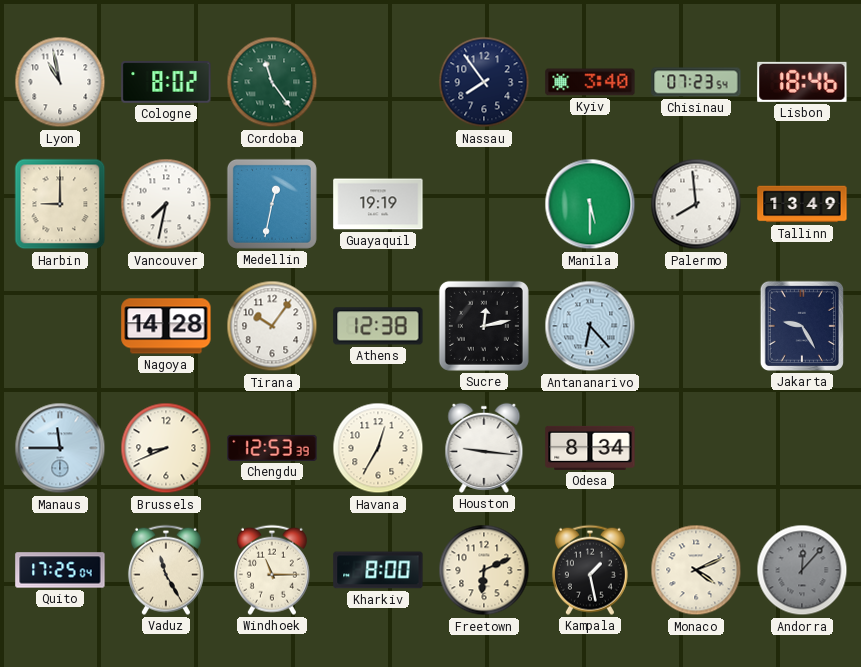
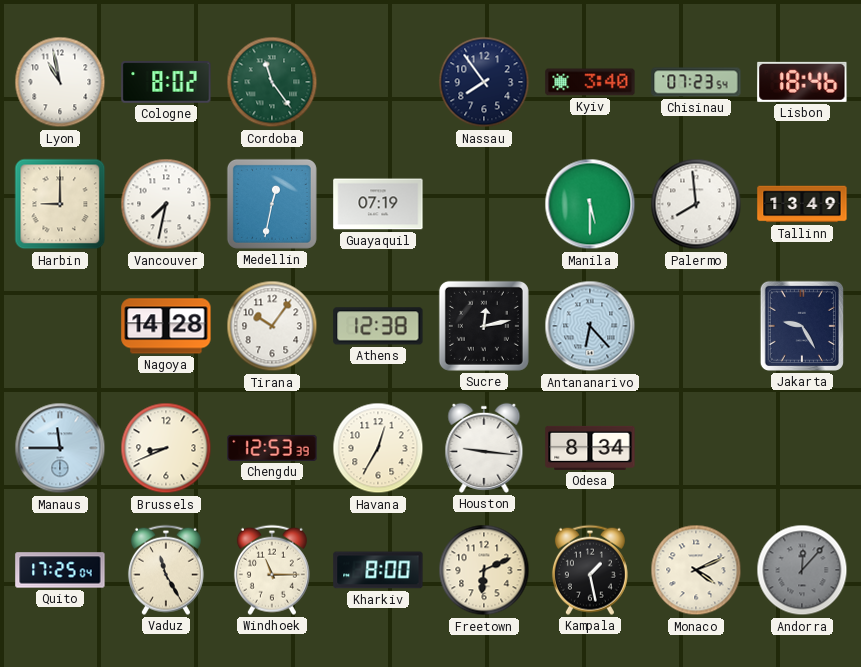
Guayaquil: 19:19 -> 07:19
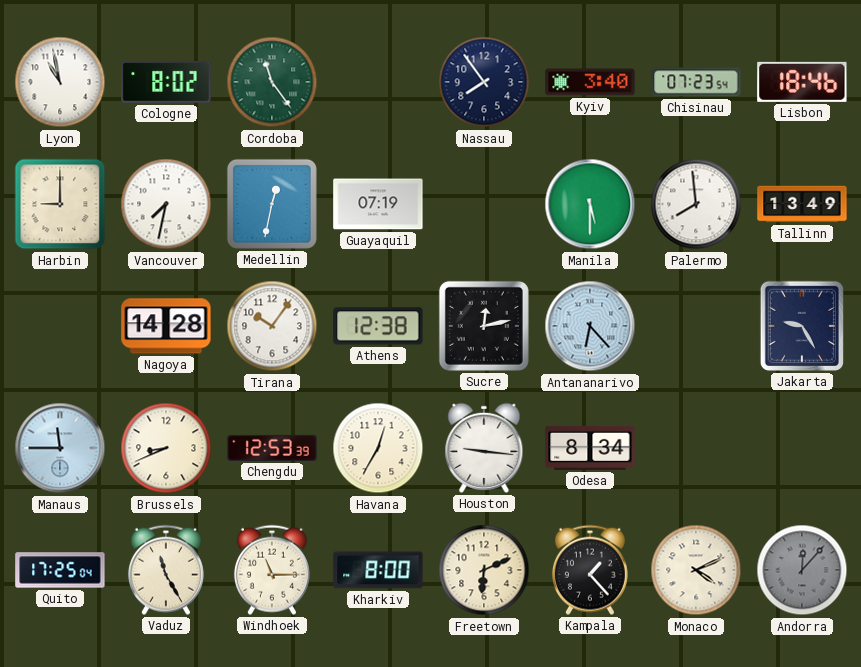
Kampala: 1:28 -> 1:23
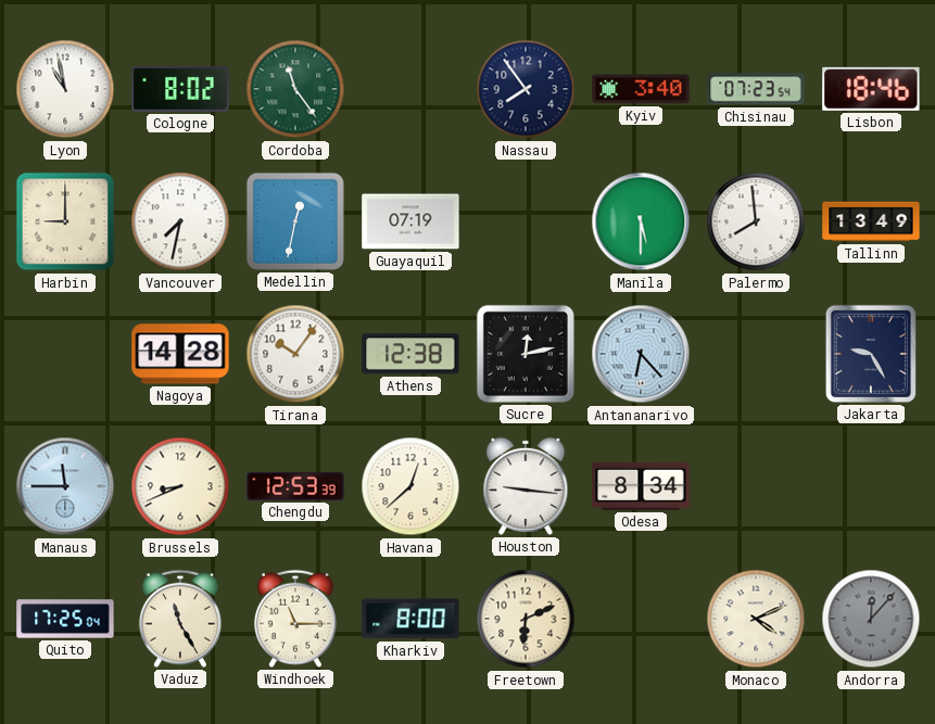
Havana: 12:35 -> 12:38
Kampala: 1:23 -> none
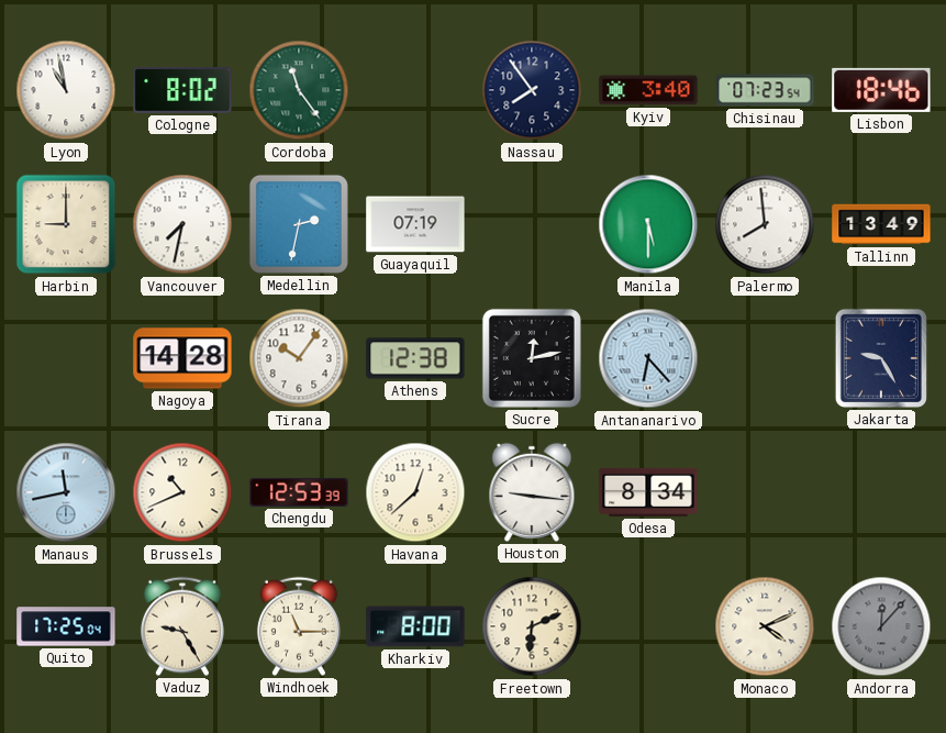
Medellin: 12:32 -> 2:32
Manaus: 11:45 -> 11:43
Brussels: 8:41 -> 10:41
Vaduz: 11:25 -> 9:25
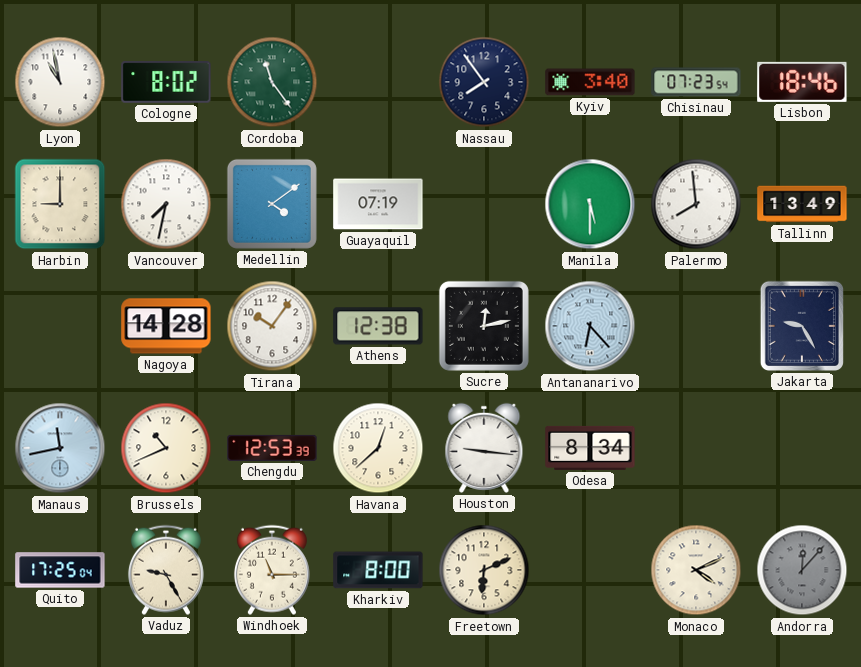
Medellin: 2:32 -> 4:09
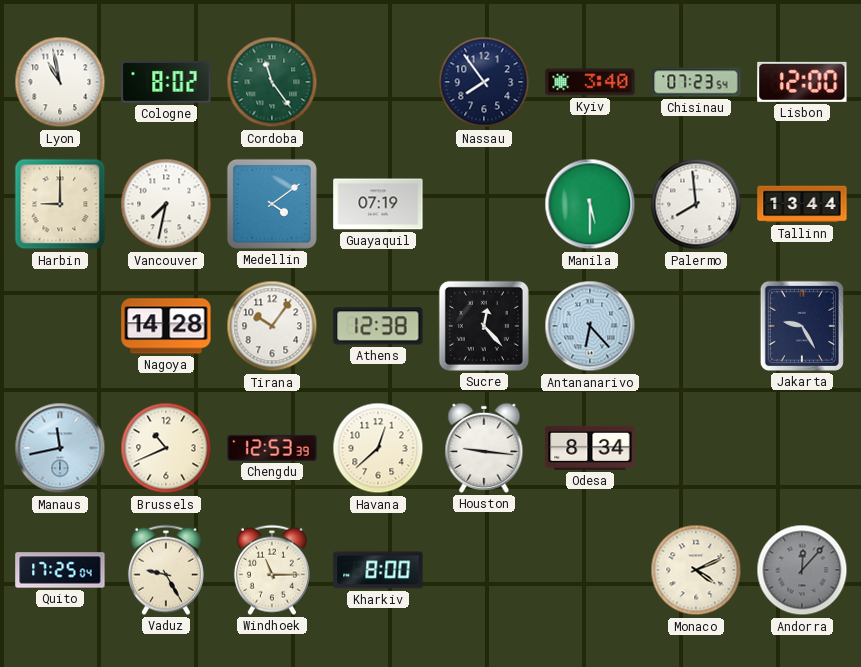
Lisbon: 18:46 -> 12:00
Tallinn: 13:49 -> 13:44
Sucre: 12:13 -> 12:23
Freetown: 6:11 -> none
